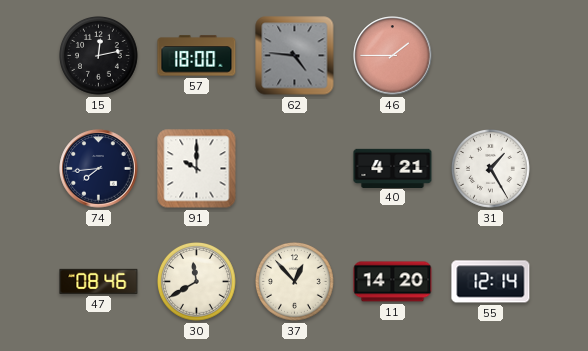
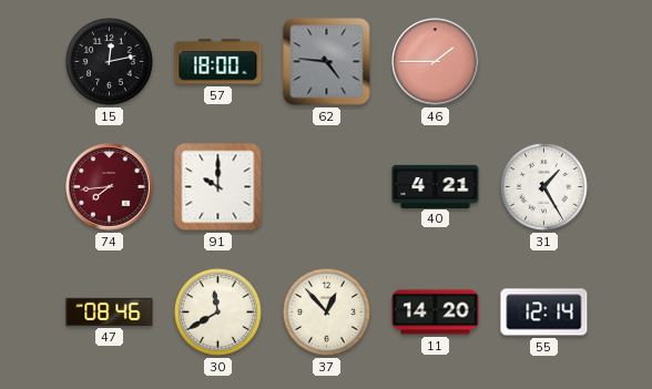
74 dial: navy -> burgundy
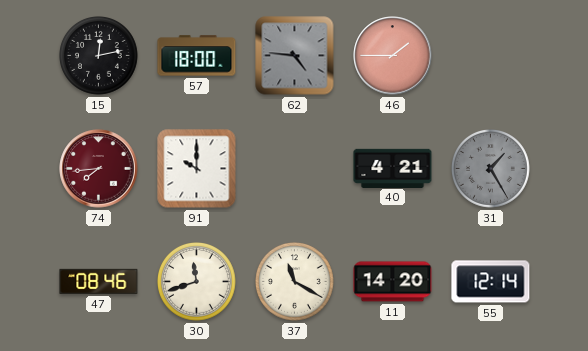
31 dial: white -> grey
30: 11:40 -> 11:42
37: 12:53 -> 11:20
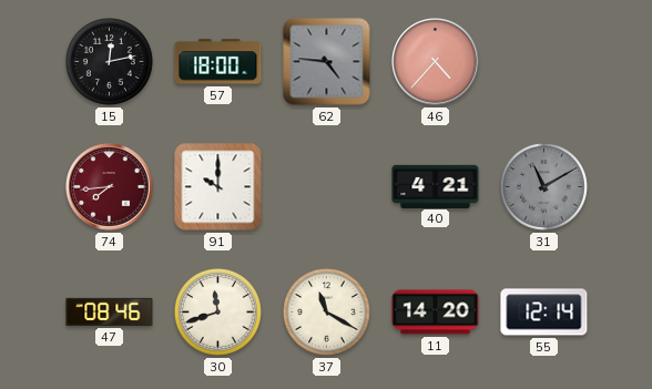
46: 1:45 -> 4:37
31: 1:25 -> 11:10
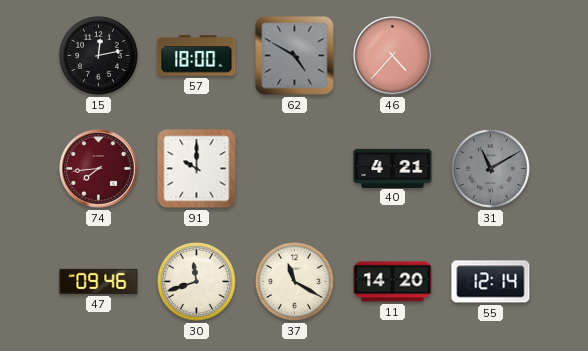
62: 4:46 -> 4:50
47: 08:46 -> 09:46
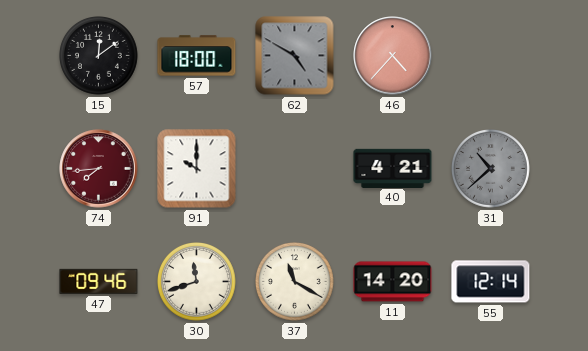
15: 12:13 -> 12:09
31: 11:10 -> 10:38
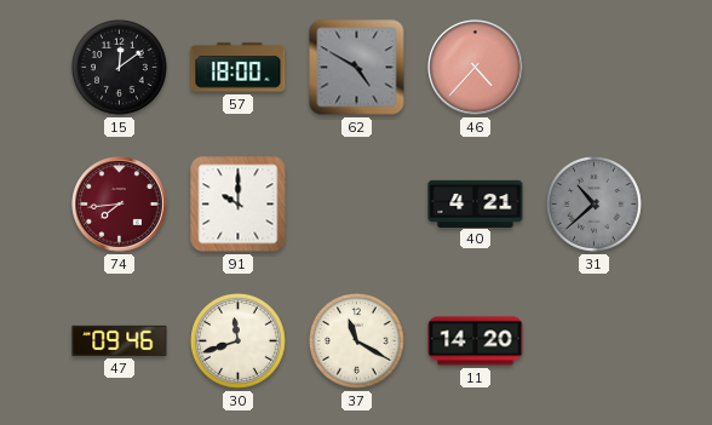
55: 12:14 -> none
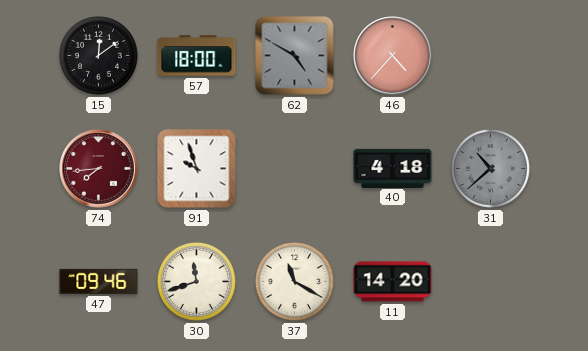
91: 10:00 -> 9:57
40: 4:21 -> 4:18
